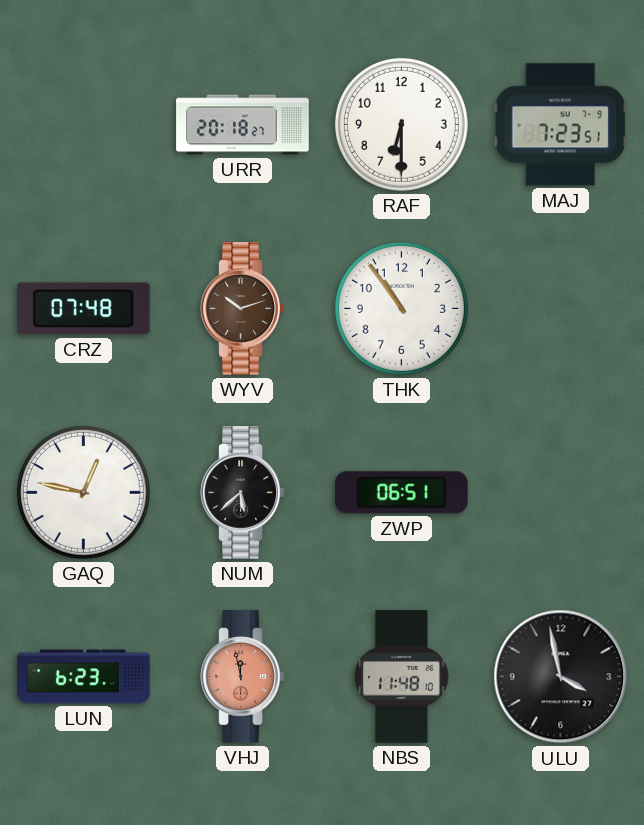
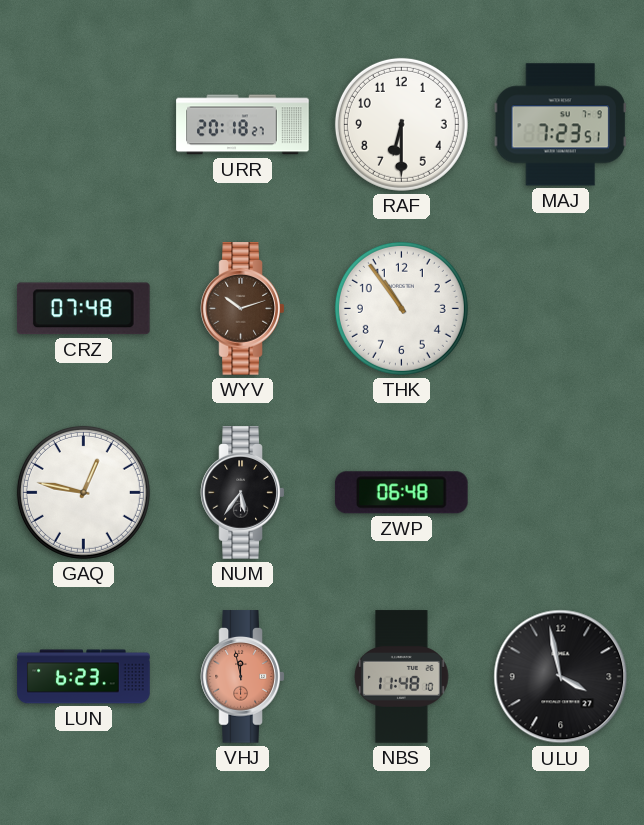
NUM: 5:38 -> 5:36
ZWP: 06:51 -> 06:48
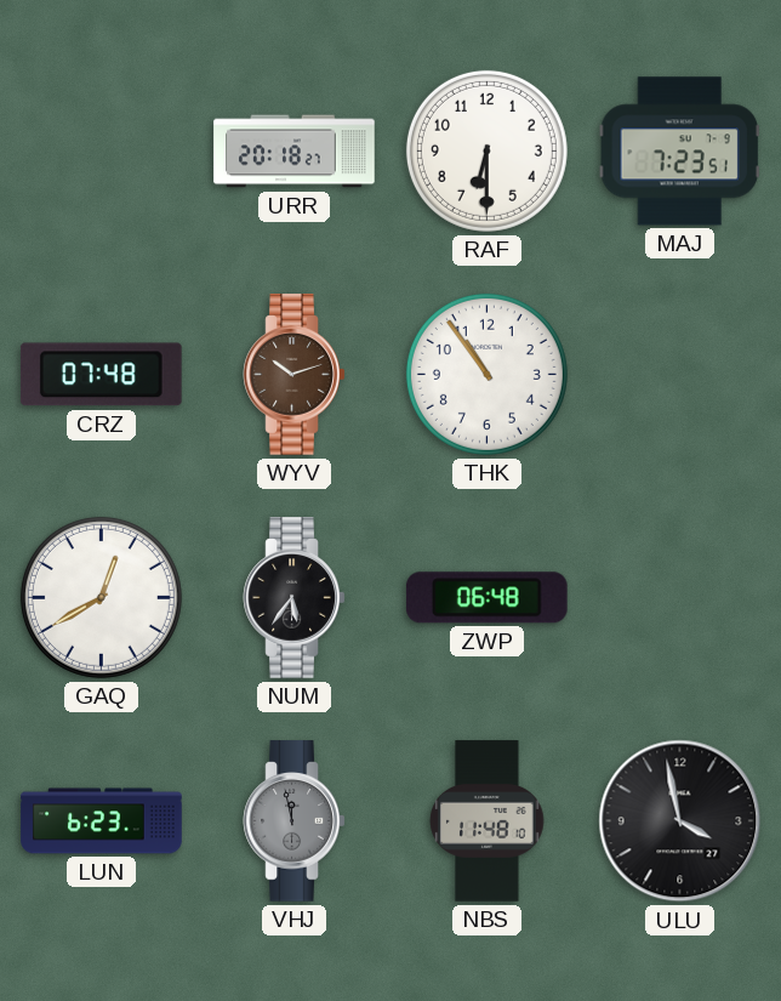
GAQ: 12:47 -> 12:40
VHJ dial: salmon -> grey
